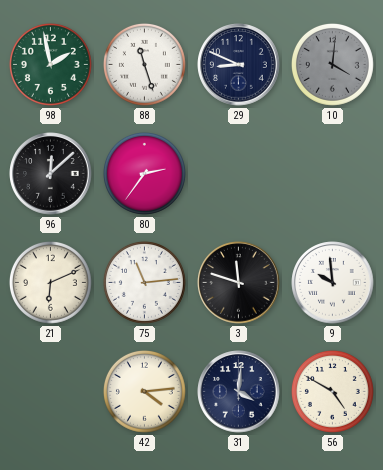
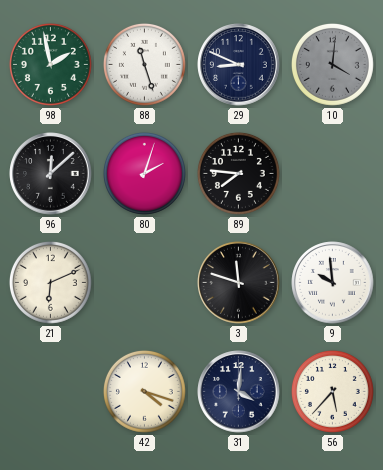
80: 2:36 -> 2:03
89: none -> 7:46
75: 11:14 -> none
42: 4:14 -> 4:18
56: 4:50 -> 5:37
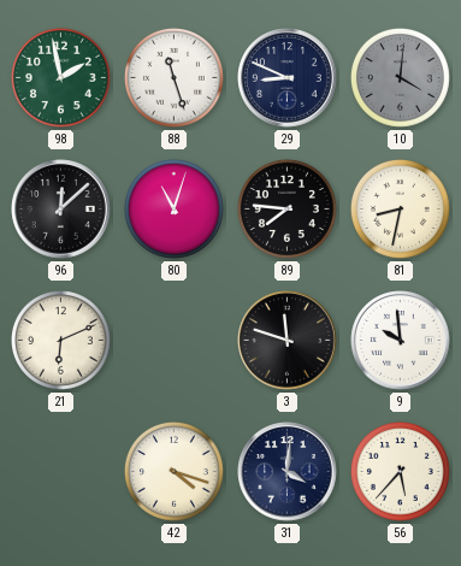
80: 2:03 -> 11:03
81: none -> 8:32
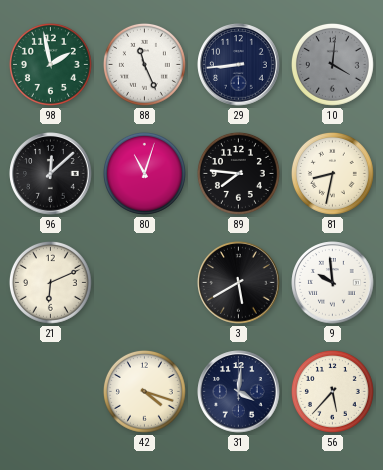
88: 11:27 -> 11:26
29: 8:49 -> 8:44
3: 11:48 -> 5:40
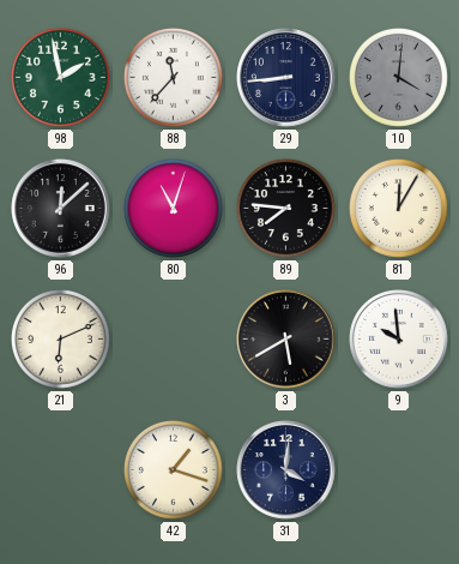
88: 11:26 -> 11:37
81: 8:32 -> 12:05
42: 4:18 -> 1:18
56: 5:37 -> none
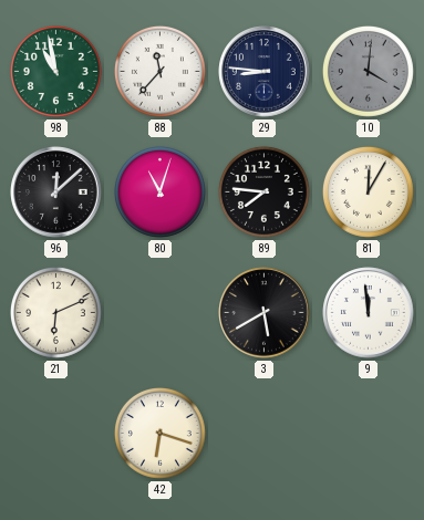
98: 1:58 -> 10:58
29: 8:44 -> 8:46
9: 9:59 -> 11:59
42: 1:18 -> 6:18
31: 4:01 -> none
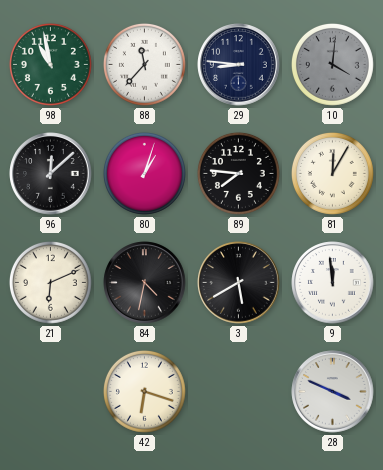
80: 11:03 -> 1:03
84: none -> 4:32
28: none -> 3:49
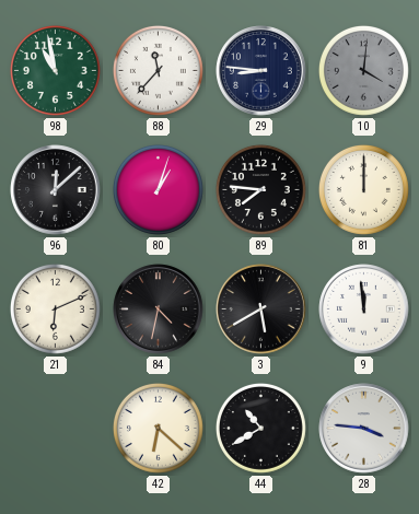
81: 12:05 -> 12:00
42: 6:18 -> 6:22
44: none -> 10:40
28: 3:49 -> 3:46
